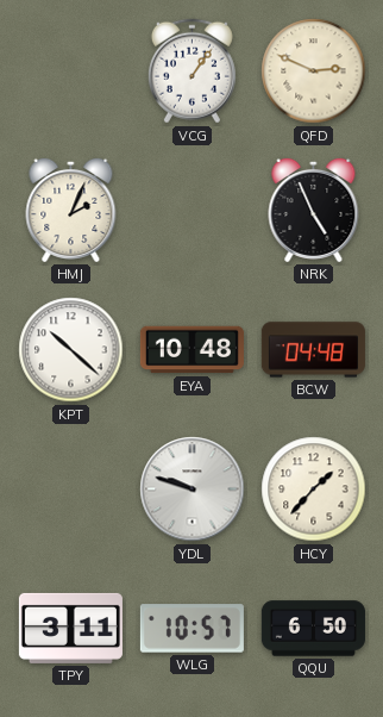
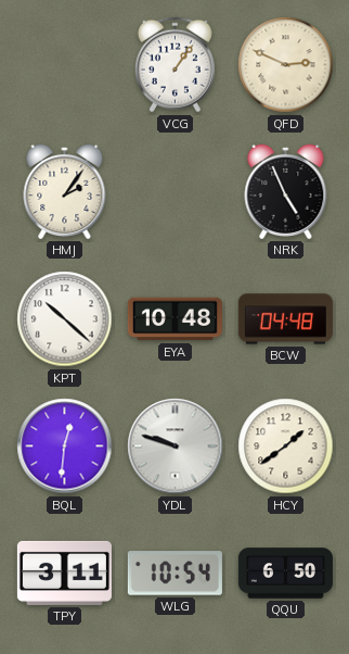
HMJ: 2:04 -> 2:06
BQL: none -> 12:31
HCY: 1:37 -> 1:39
WLG: 10:57 -> 10:54
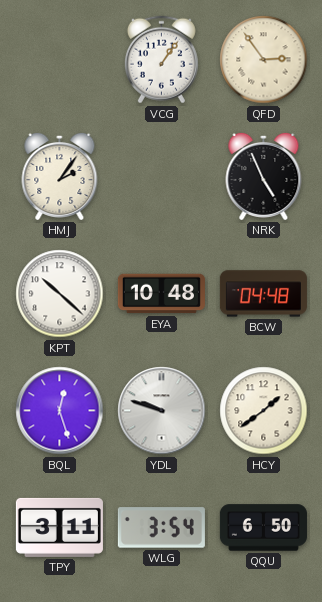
QFD: 2:49 -> 2:54
BQL: 12:31 -> 12:27
WLG: 10:54 -> 3:54
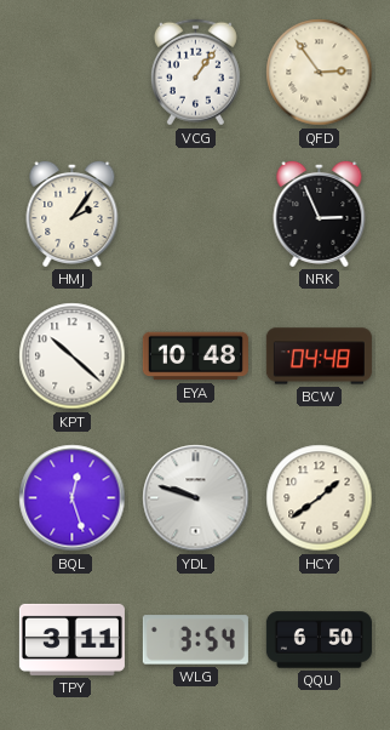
NRK: 4:56 -> 2:56
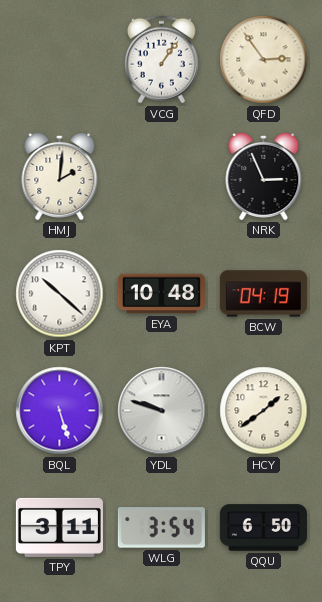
HMJ: 2:06 -> 2:01
BCW: 04:48 -> 04:19
BQL: 12:27 -> 5:27
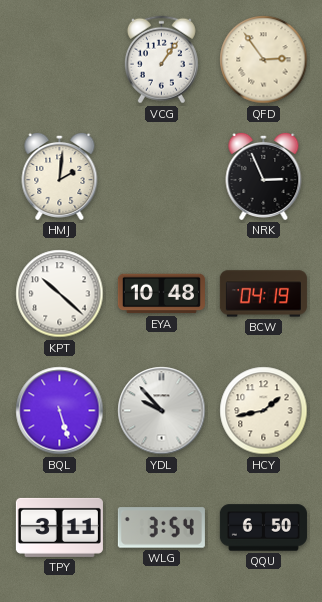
YDL: 9:48 -> 9:53
HCY: 1:39 -> 1:43
